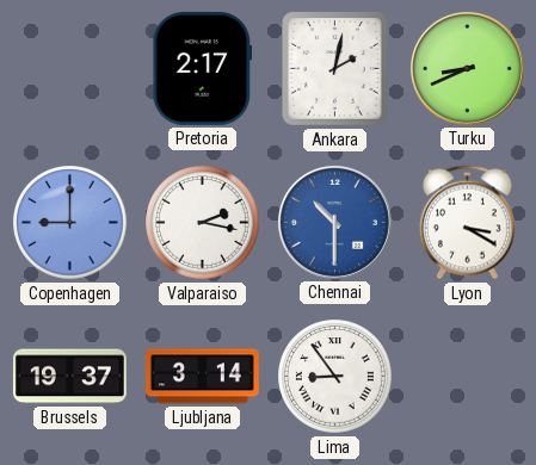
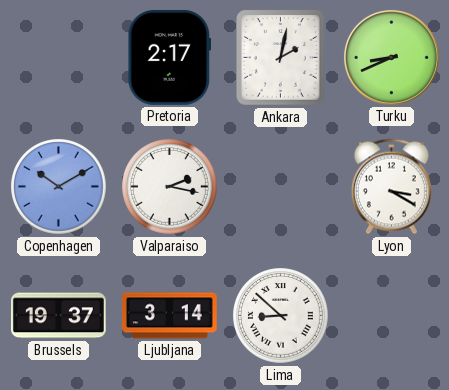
Copenhagen: 9:00 -> 10:10
Chennai: 10:30 -> none
Lima: 8:54 -> 8:52
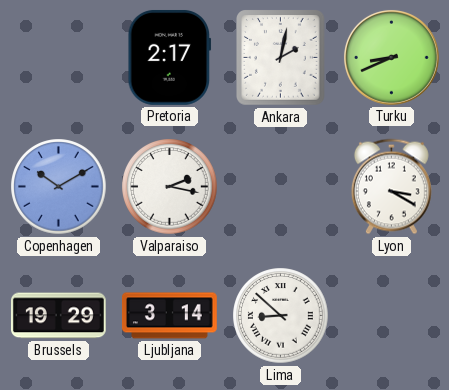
Brussels: 19:37 -> 19:29
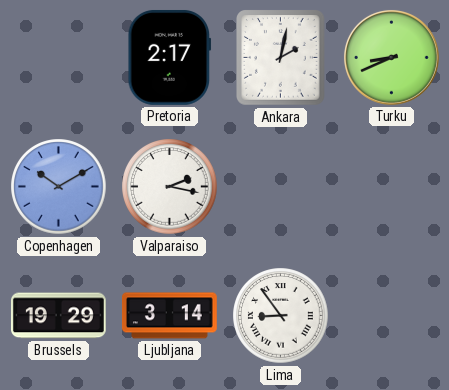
Lyon: 3:20 -> none
Lima: 8:52 -> 8:54
